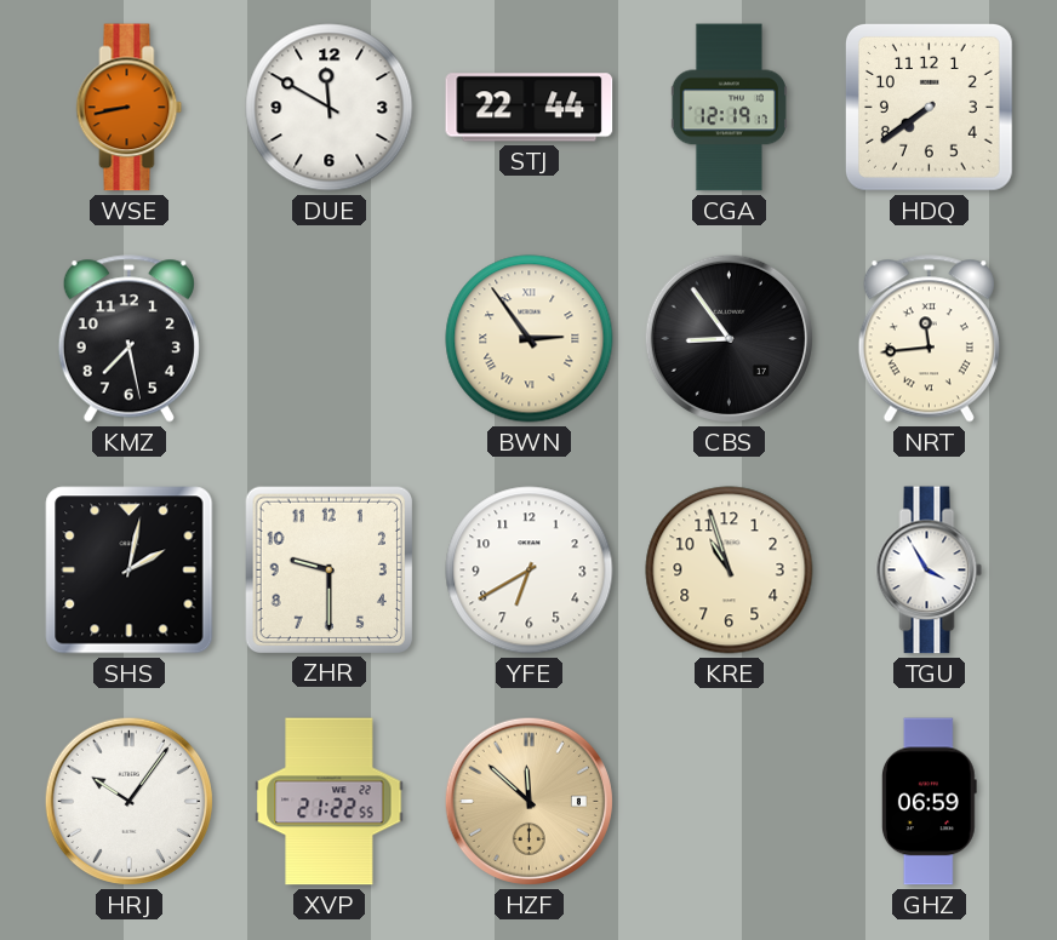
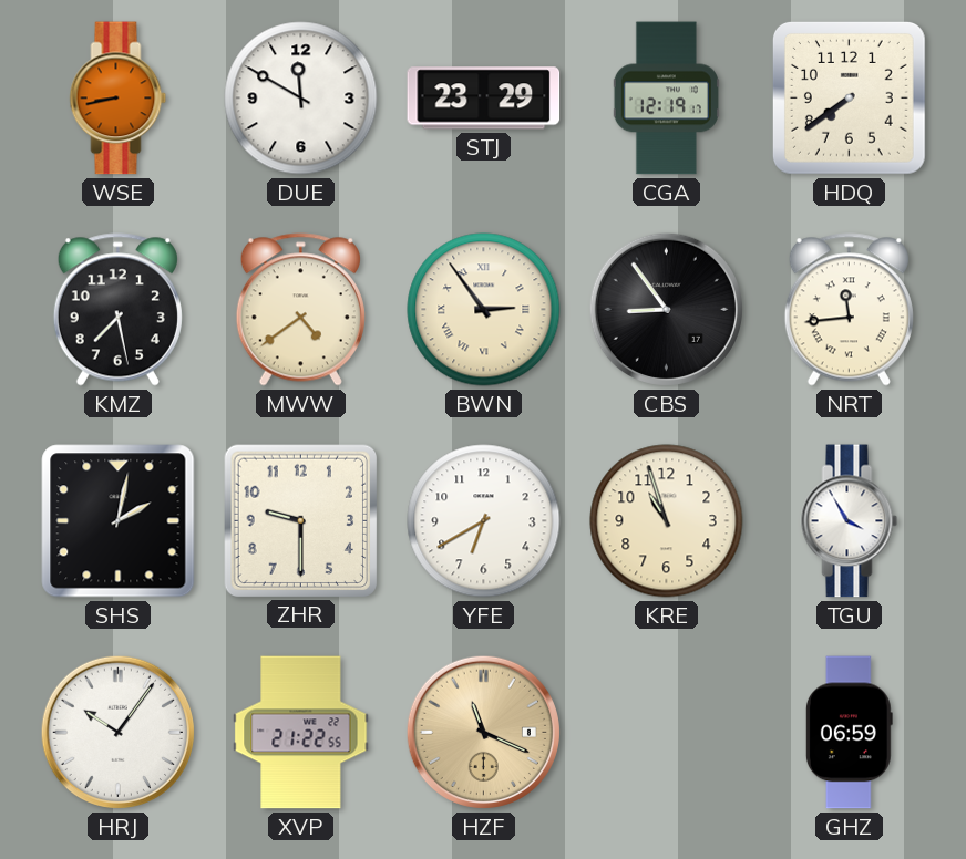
STJ: 22:44 -> 23:29
MWW: none -> 4:39
HZF: 11:52 -> 11:19
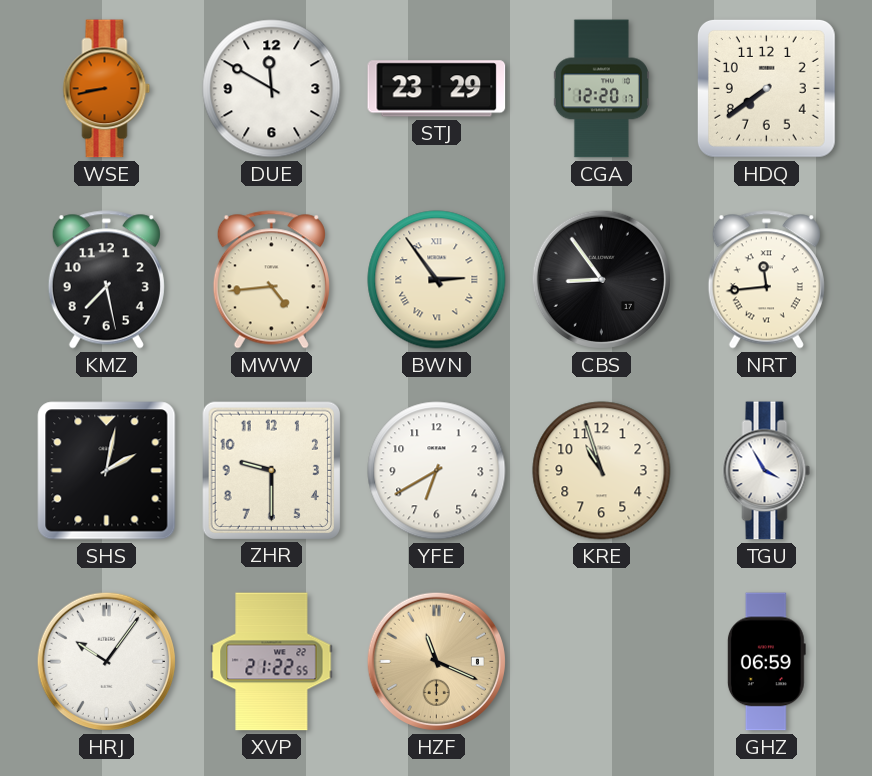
CGA: 12:19 -> 12:20
MWW: 4:39 -> 4:44
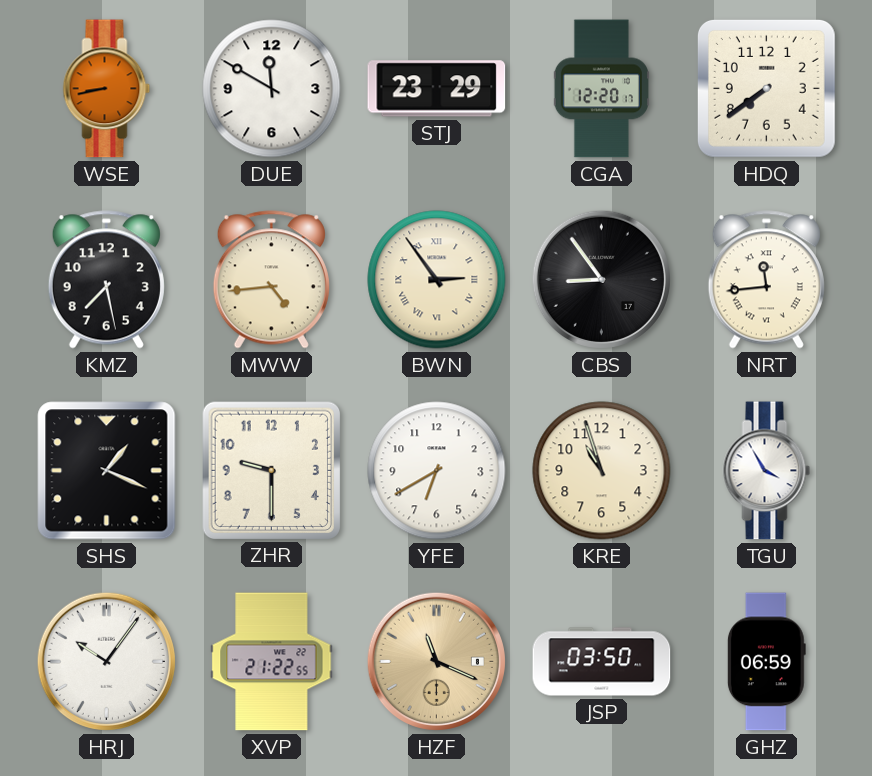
SHS: 2:02 -> 1:19
JSP: none -> 03:50
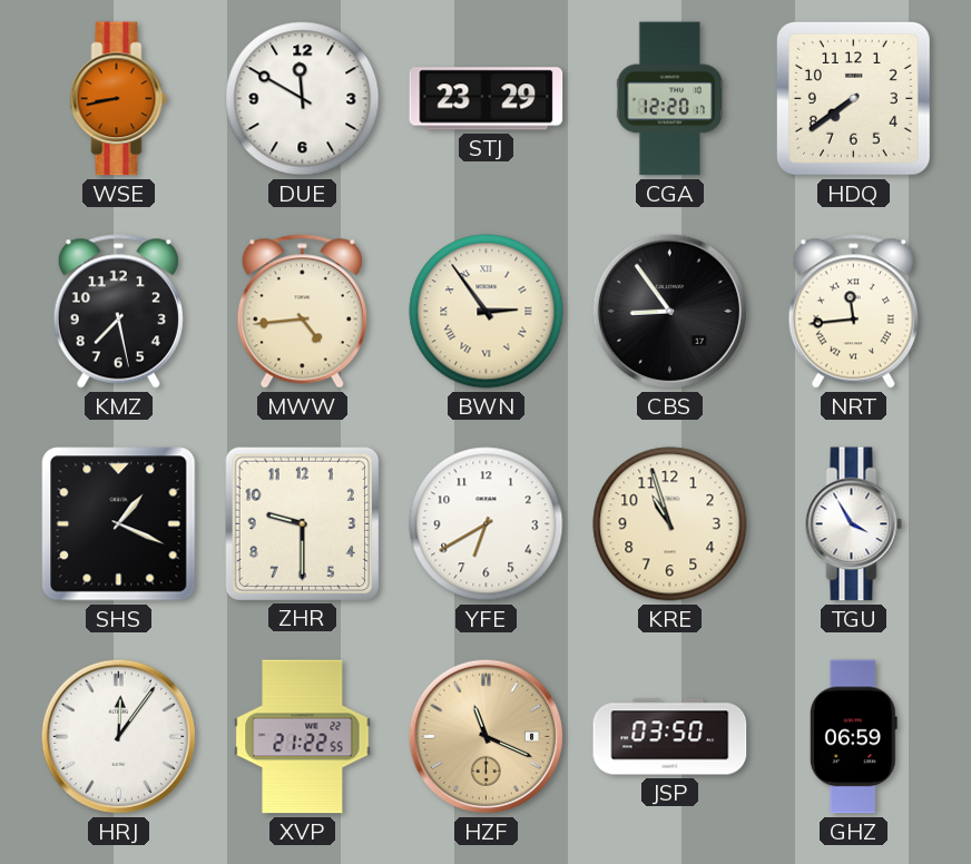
HRJ: 10:06 -> 12:06
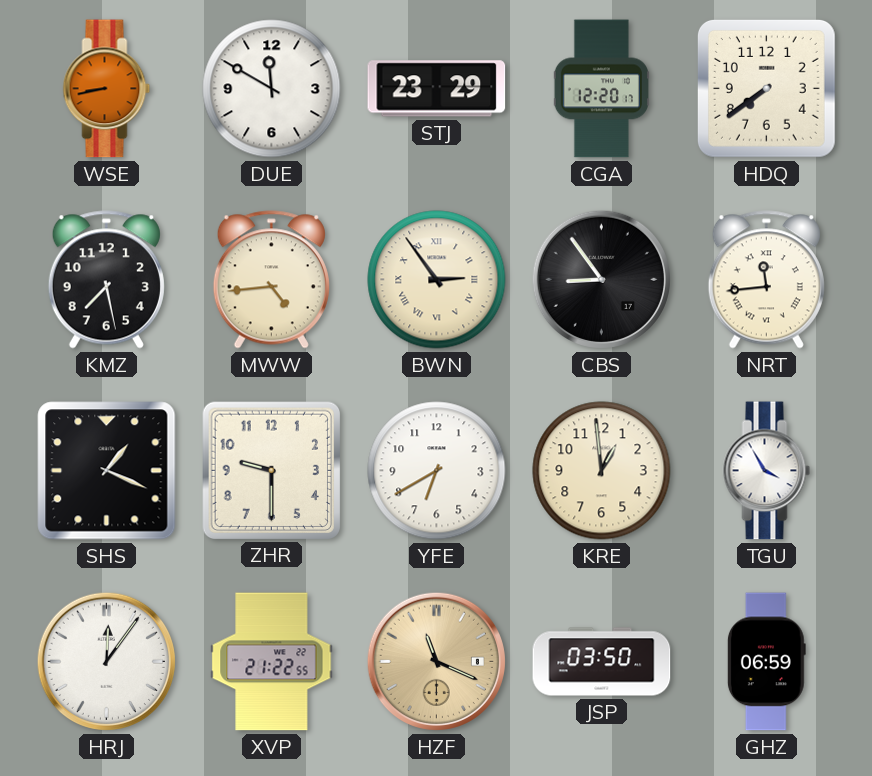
KRE: 10:57 -> 12:59
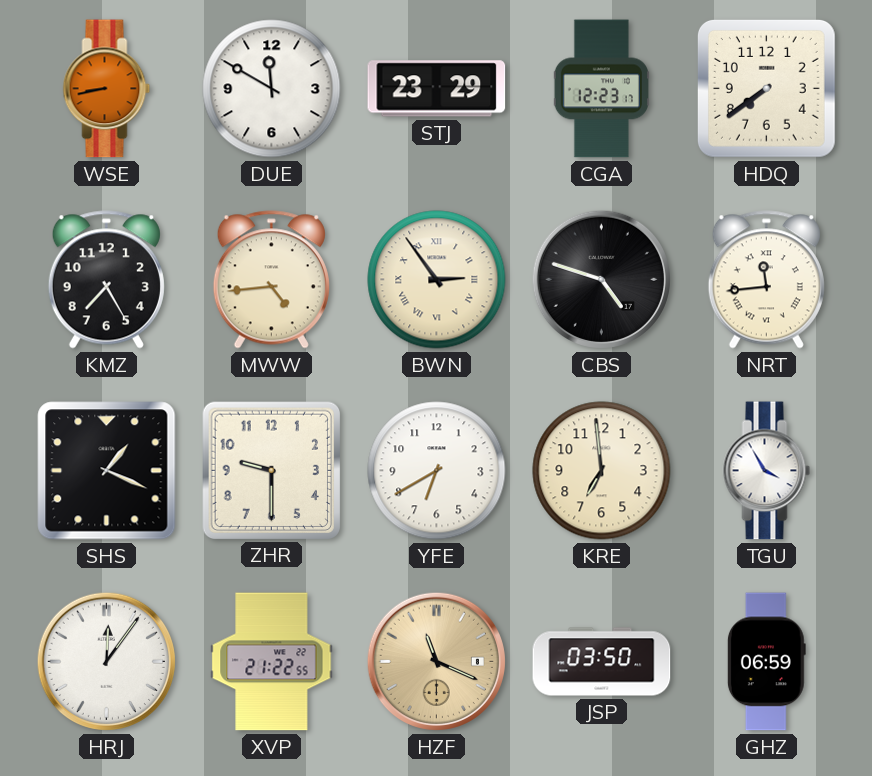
CGA: 12:20 -> 12:23
KMZ: 7:28 -> 7:25
CBS: 8:54 -> 4:48
KRE: 12:59 -> 6:59
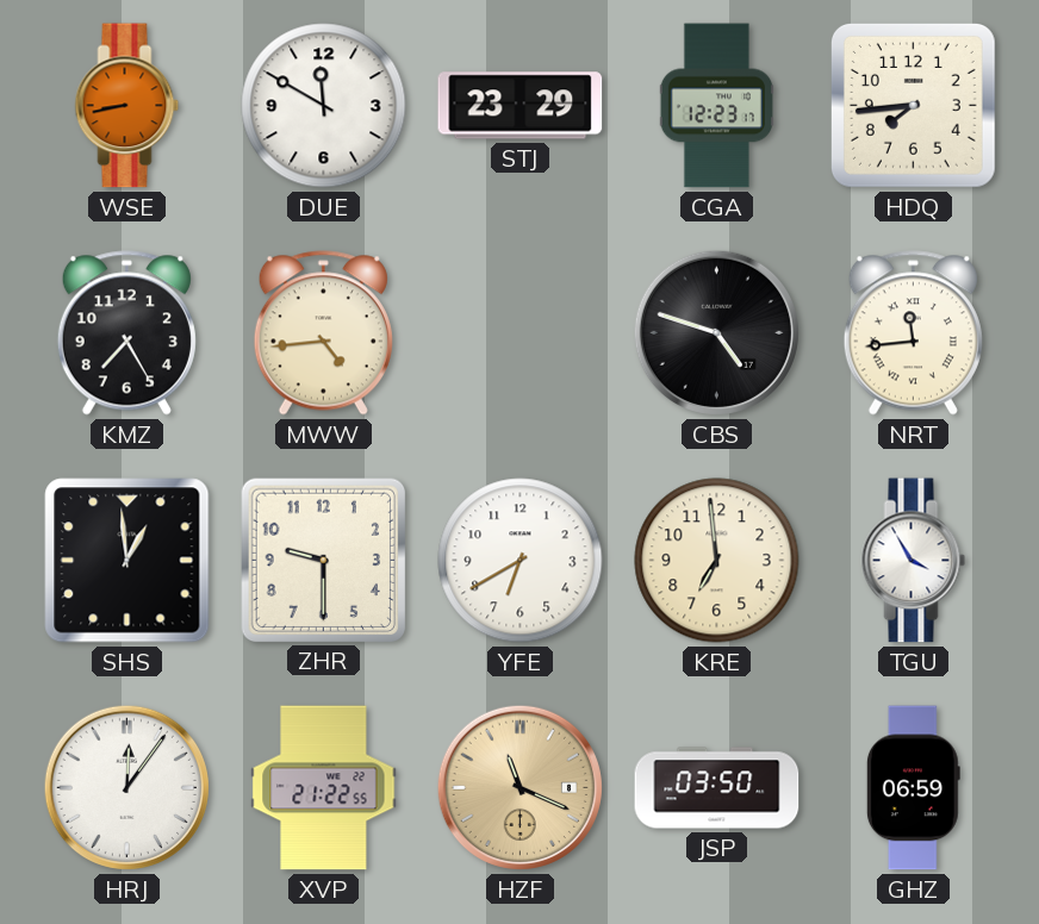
HDQ: 7:39 -> 7:44
BWN: 2:54 -> none
SHS: 1:19 -> 12:59
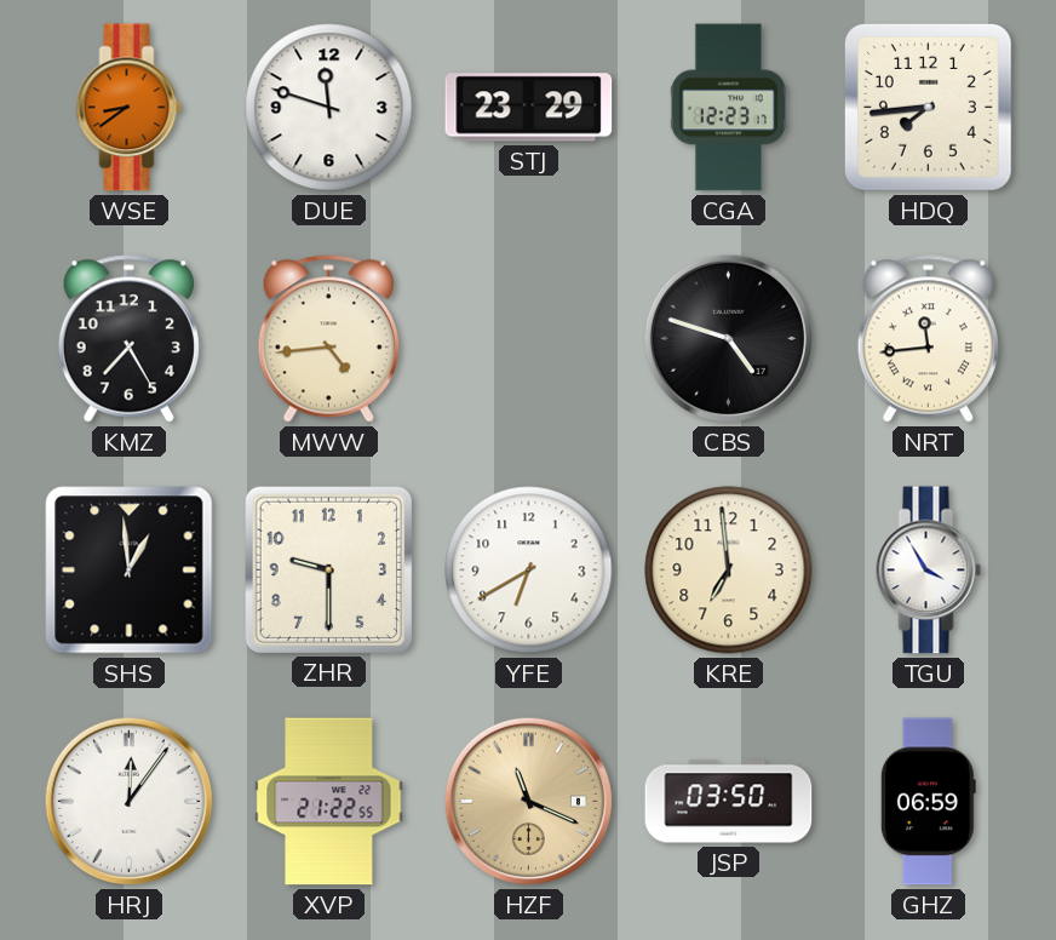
WSE: 8:43 -> 8:39
DUE: 11:50 -> 11:48
